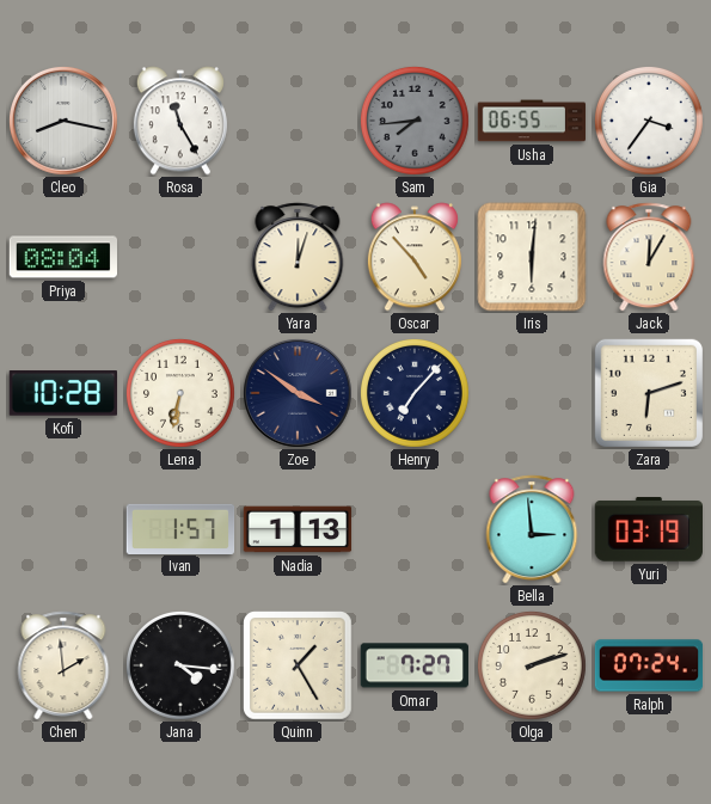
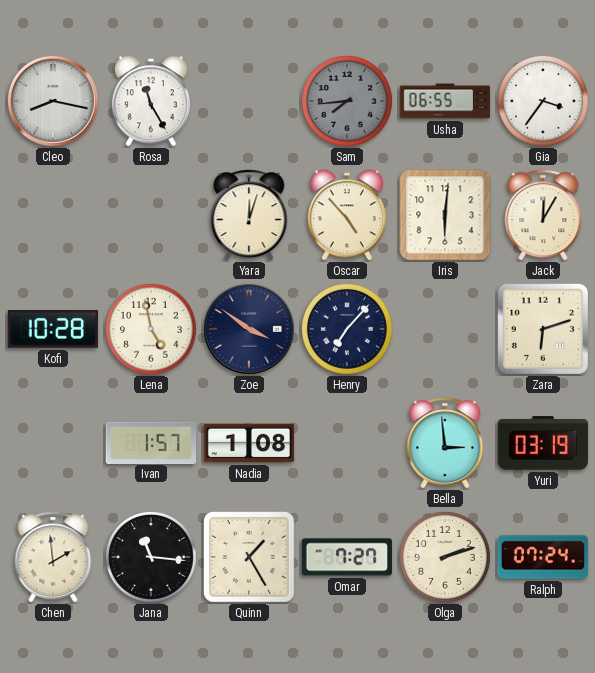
Priya: 08:04 -> none
Lena: 6:32 -> 4:58
Nadia: 1:13 -> 1:08
Jana: 4:16 -> 11:16
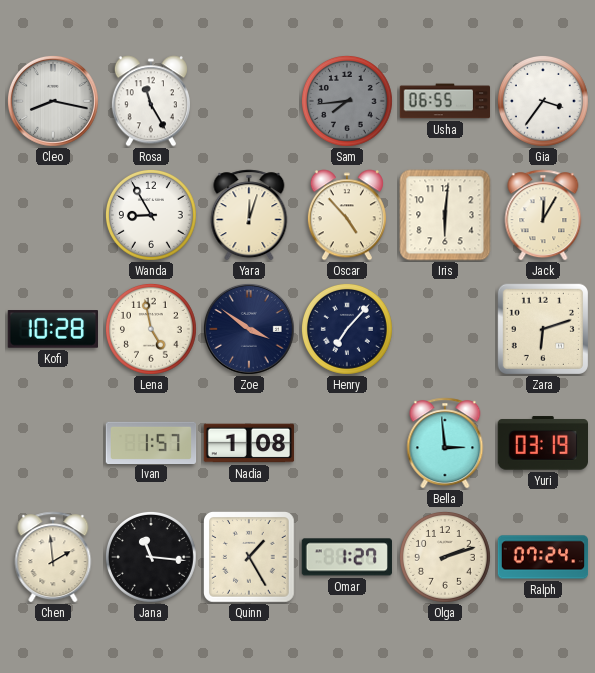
Wanda: none -> 8:55
Omar: 7:27 -> 1:27
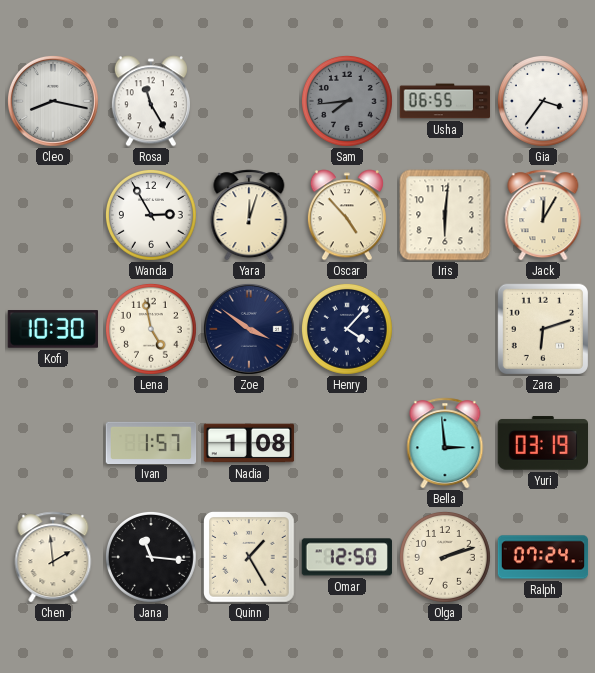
Wanda: 8:55 -> 2:55
Kofi: 10:28 -> 10:30
Henry: 7:07 -> 4:07
Omar: 1:27 -> 12:50
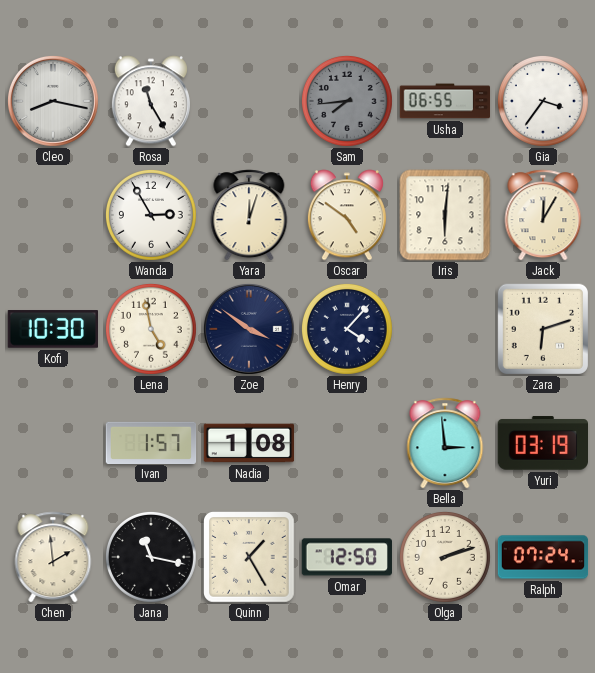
Oscar: 4:53 -> 4:51
Jana: 11:16 -> 11:17
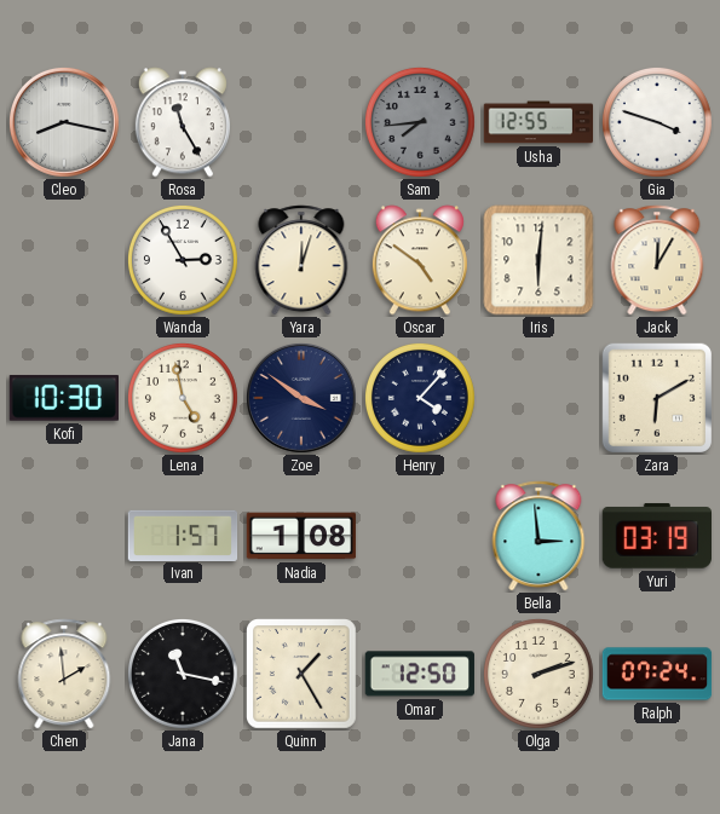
Usha: 06:55 -> 12:55
Gia: 3:36 -> 3:48
Zara: 6:12 -> 6:10
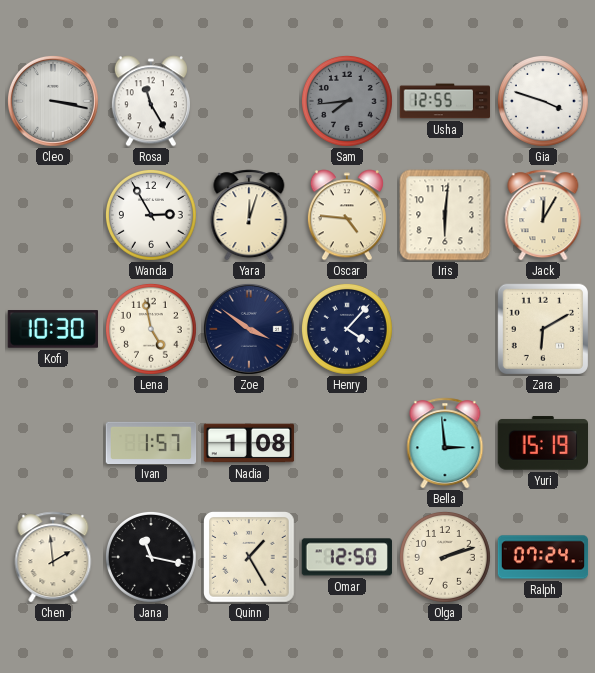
Cleo: 8:17 -> 3:17
Oscar: 4:51 -> 4:46
Yuri: 03:19 -> 15:19
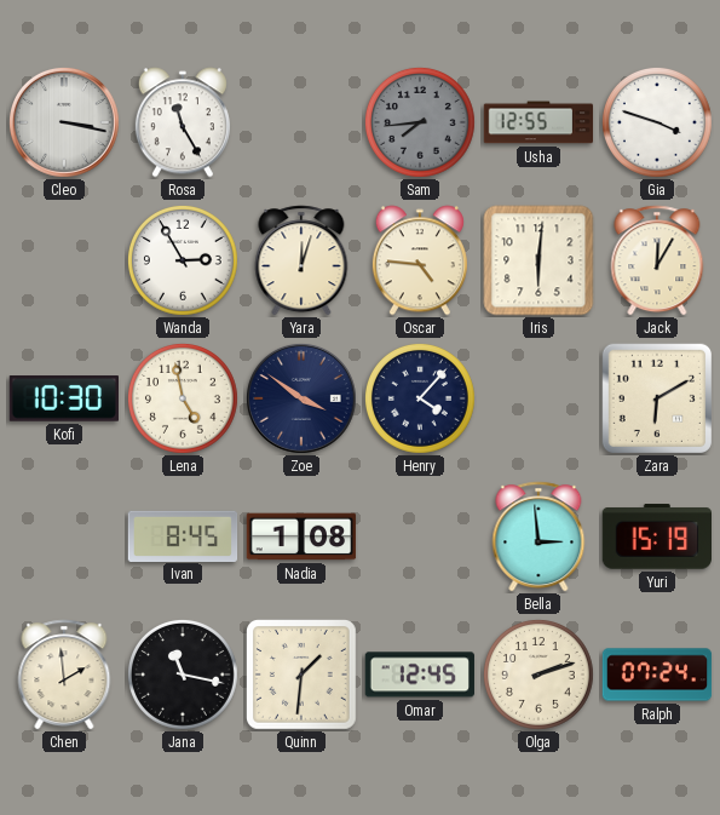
Ivan: 1:57 -> 8:45
Quinn: 1:25 -> 1:31
Omar: 12:50 -> 12:45
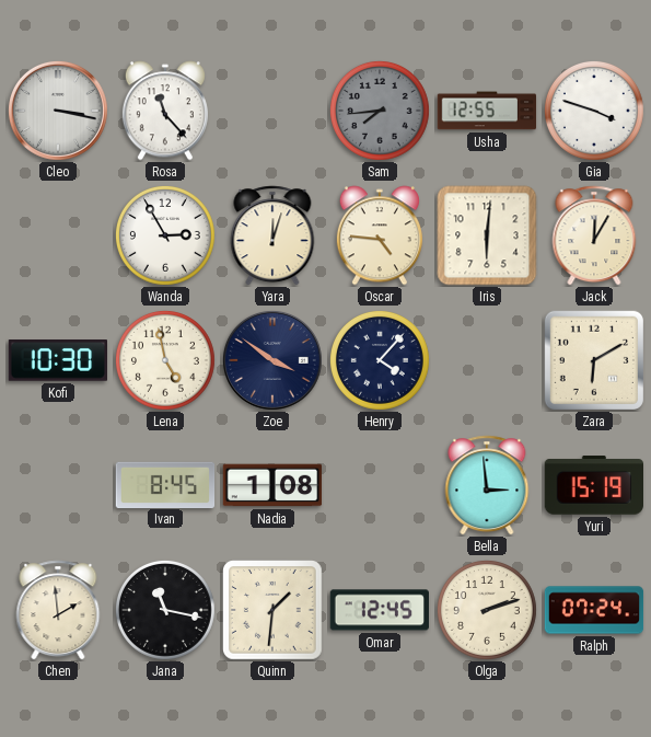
Rosa: 11:25 -> 11:23
